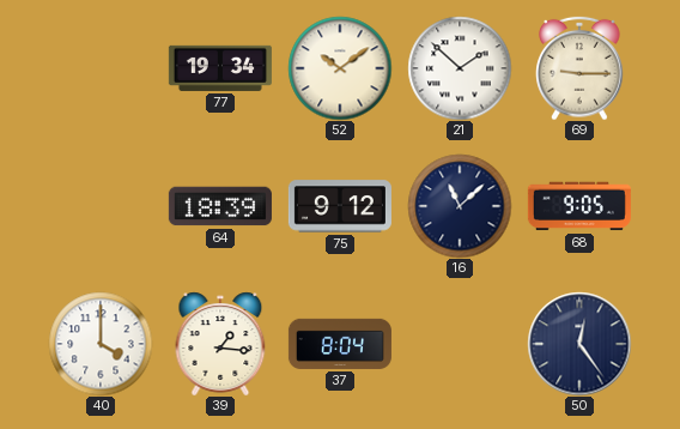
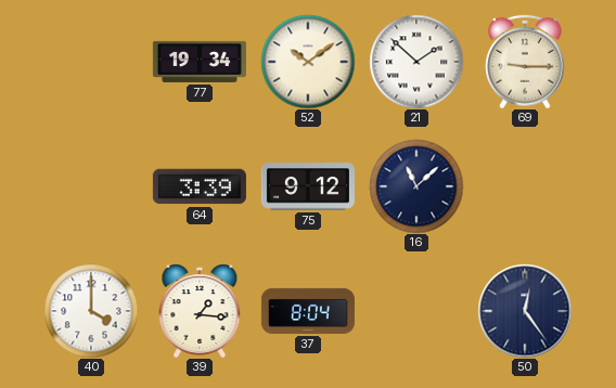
64: 18:39 -> 3:39
68: 9:05 -> none
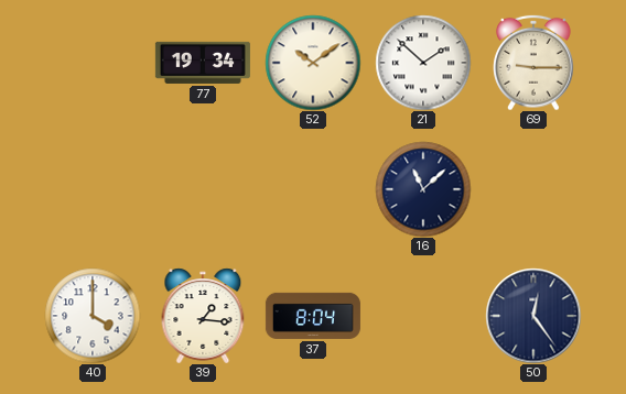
64: 3:39 -> none
75: 9:12 -> none
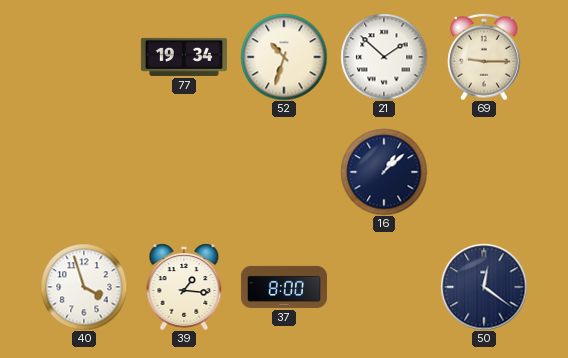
52: 10:09 -> 10:33
16: 11:08 -> 1:08
40: 4:00 -> 3:57
37: 8:04 -> 8:00
50: 12:24 -> 12:21
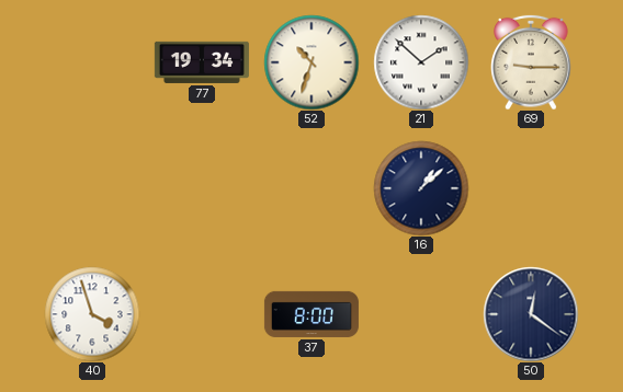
39: 1:16 -> none
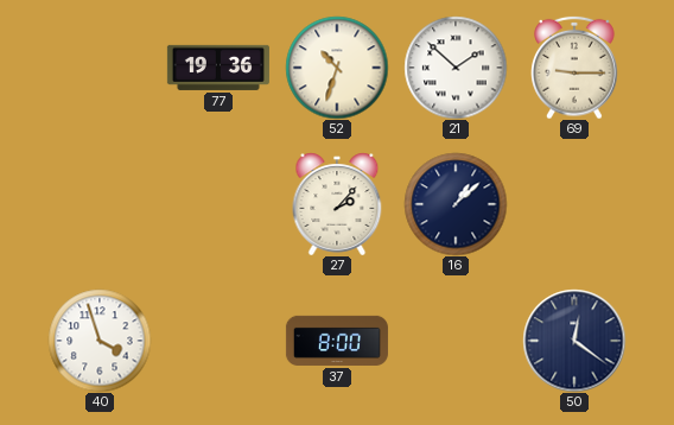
77: 19:34 -> 19:36
27: none -> 2:07
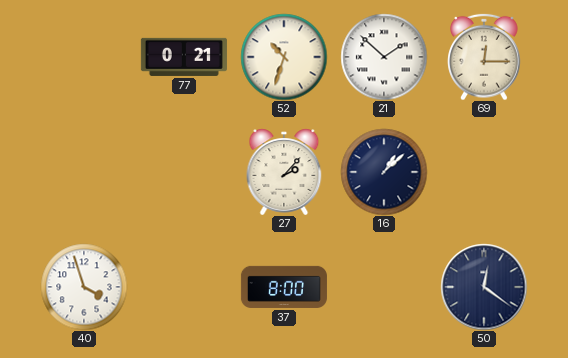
77: 19:36 -> 0:21
69: 9:15 -> 12:15
